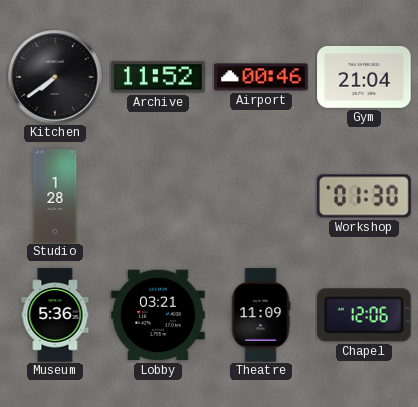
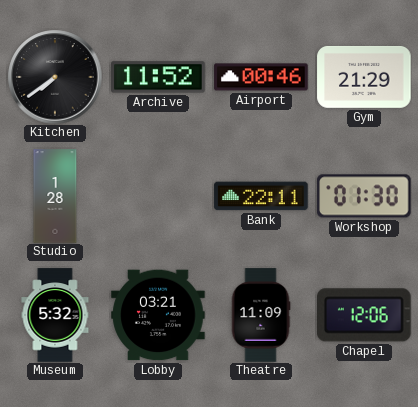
Gym: 21:04 -> 21:29
Bank: none -> 22:11
Museum: 5:36 -> 5:32
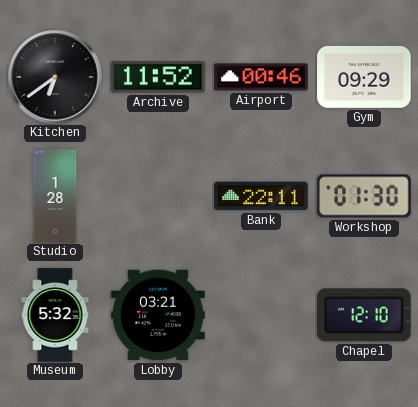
Kitchen: 7:39 -> 6:39
Gym: 21:29 -> 09:29
Theatre: 11:09 -> none
Chapel: 12:06 -> 12:10
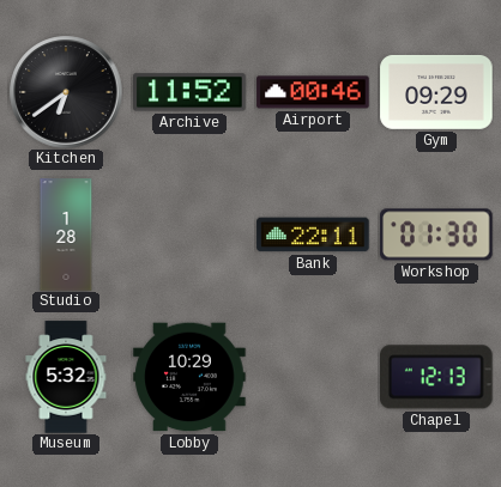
Lobby: 03:21 -> 10:29
Chapel: 12:10 -> 12:13
